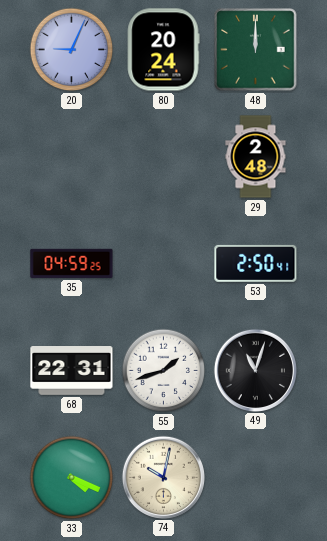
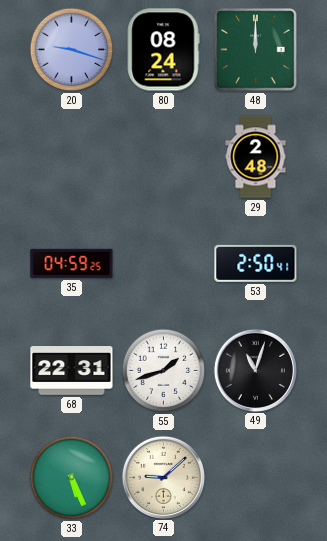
20: 9:04 -> 9:18
80: 20:24 -> 08:24
33: 4:19 -> 5:26
74: 10:02 -> 9:08
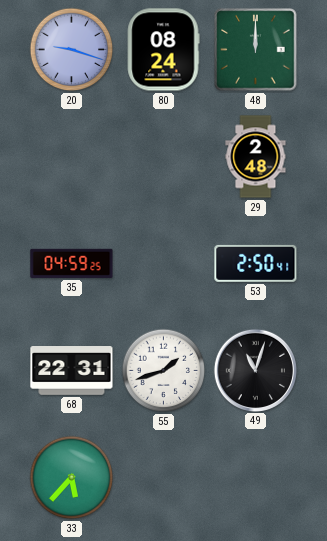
33: 5:26 -> 5:37
74: 9:08 -> none
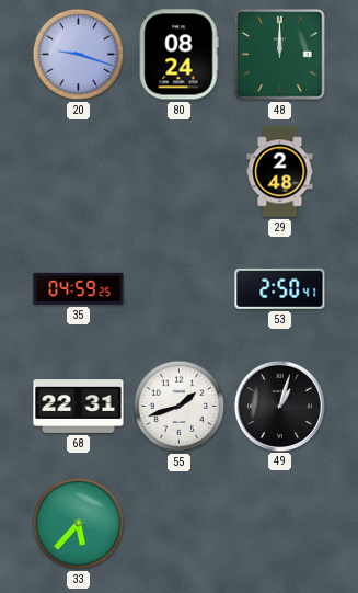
49: 11:03 -> 1:03
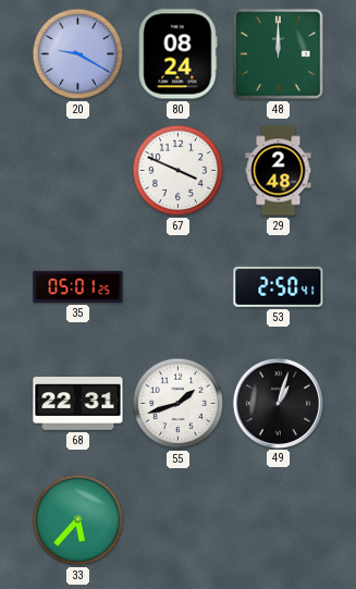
20: 9:18 -> 9:20
67: none -> 3:49
35: 04:59 -> 05:01
